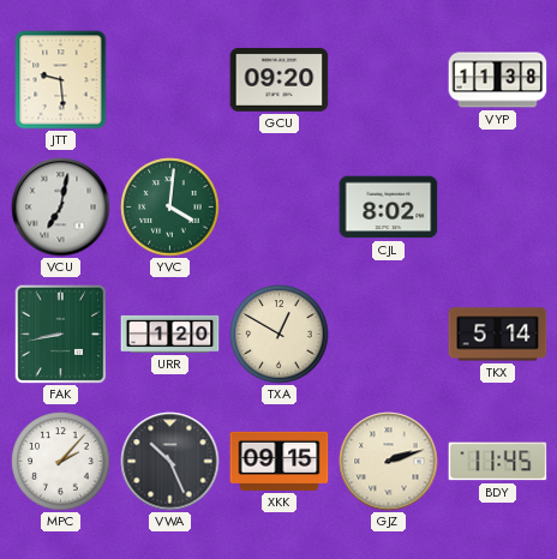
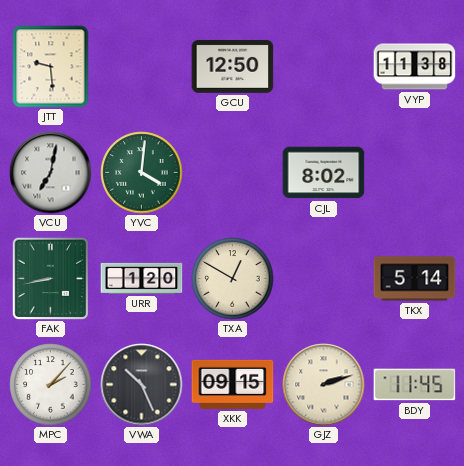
GCU: 09:20 -> 12:50
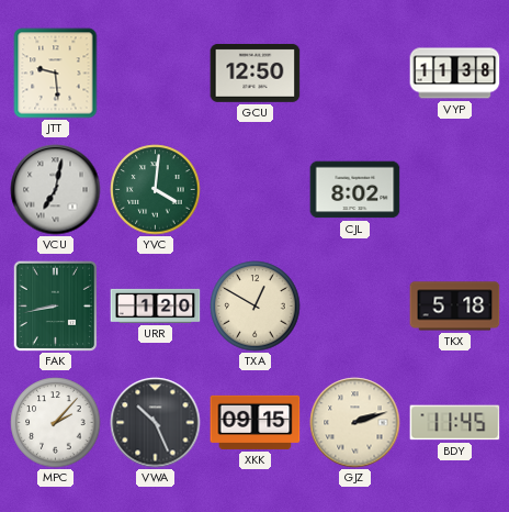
TKX: 5:14 -> 5:18
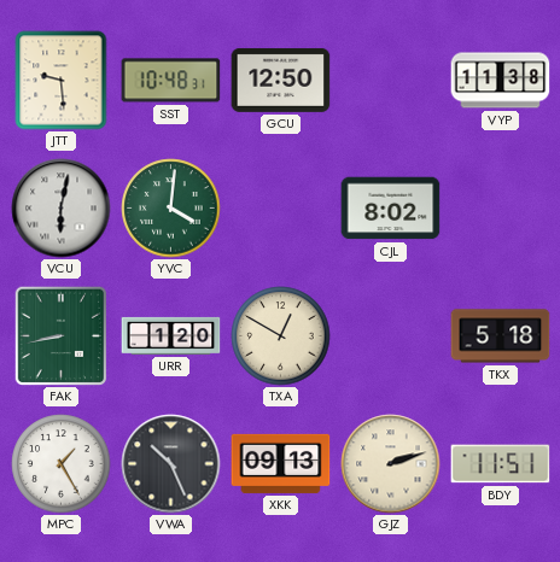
SST: none -> 10:48
VCU: 7:02 -> 6:02
MPC: 2:07 -> 1:25
XKK: 09:15 -> 09:13
BDY: 11:45 -> 11:51
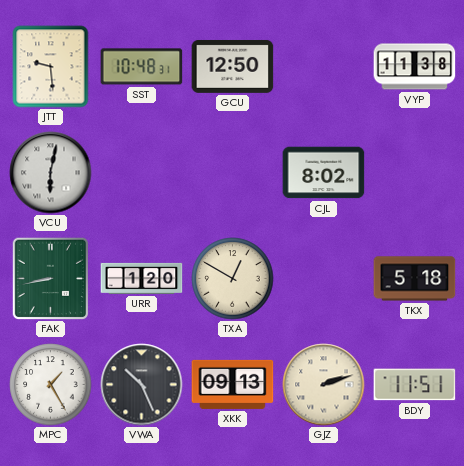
YVC: 4:01 -> none
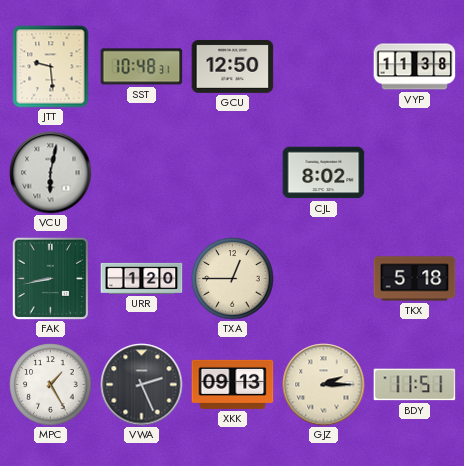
TXA: 12:50 -> 12:45
VWA: 10:26 -> 2:26
GJZ: 2:12 -> 2:15
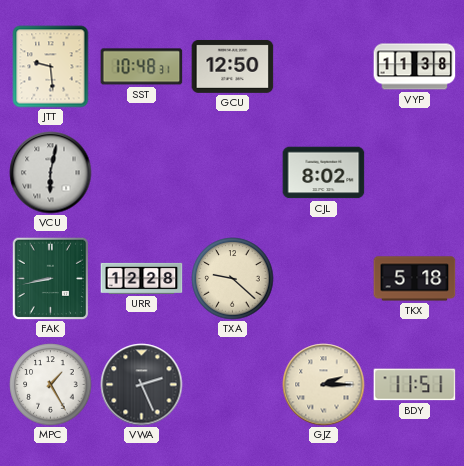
URR: 1:20 -> 12:28
TXA: 12:45 -> 9:22
XKK: 09:13 -> none
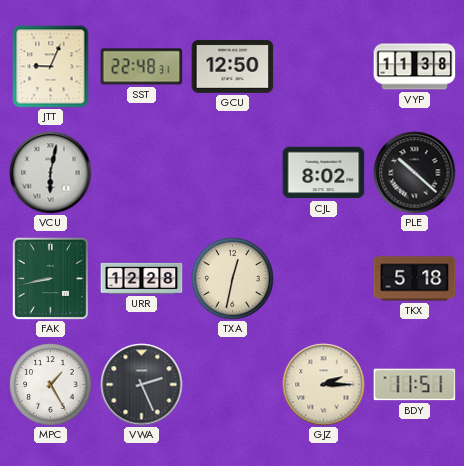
JTT: 9:29 -> 9:04
SST: 10:48 -> 22:48
PLE: none -> 10:22
TXA: 9:22 -> 12:32
